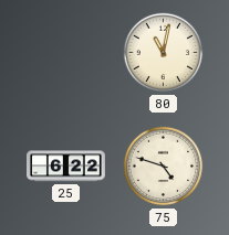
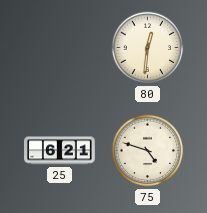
80: 11:02 -> 12:31
25: 6:22 -> 6:21
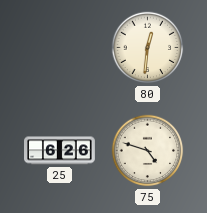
25: 6:21 -> 6:26
